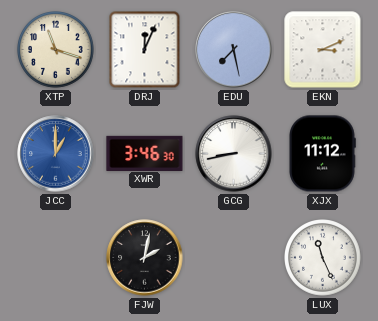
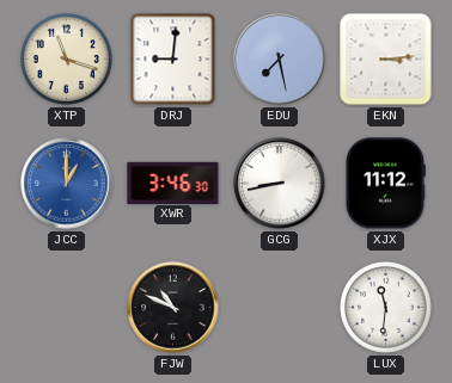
DRJ: 12:04 -> 9:01
EKN: 3:11 -> 3:14
FJW: 2:02 -> 10:49
LUX: 11:26 -> 11:31
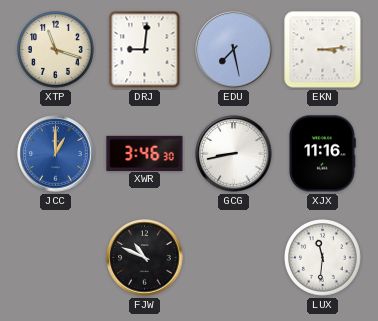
XJX: 11:12 -> 11:16
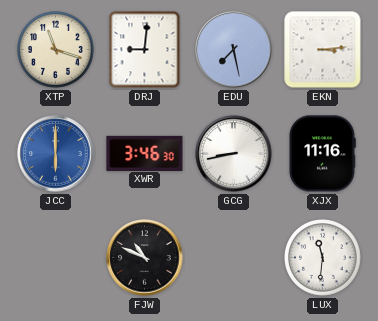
JCC: 1:00 -> 6:00
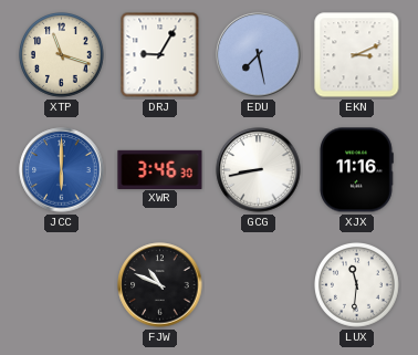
DRJ: 9:01 -> 9:05
EKN: 3:14 -> 3:11
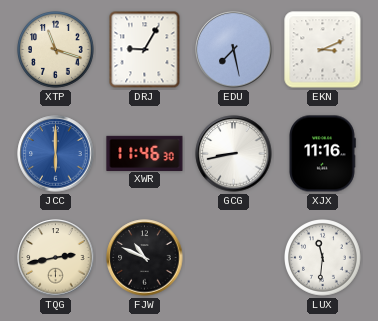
XWR: 3:46 -> 11:46
TQG: none -> 2:43
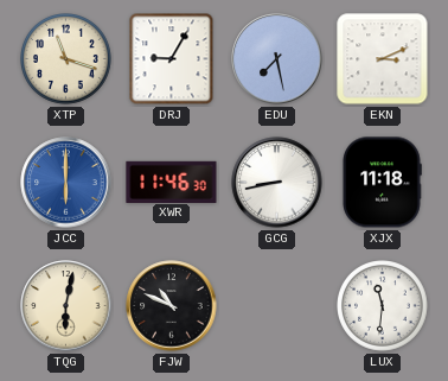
XJX: 11:16 -> 11:18
TQG: 2:43 -> 6:02
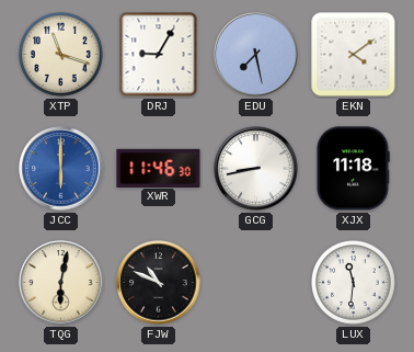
EKN: 3:11 -> 4:09
